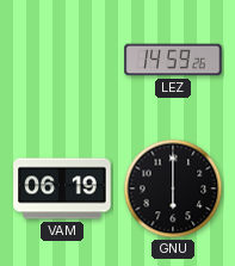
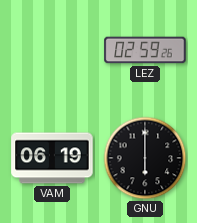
LEZ: 14:59 -> 02:59
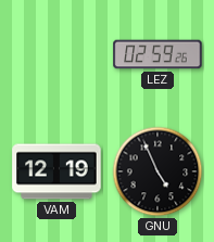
VAM: 06:19 -> 12:19
GNU: 6:00 -> 4:56
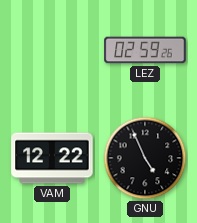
VAM: 12:19 -> 12:22
